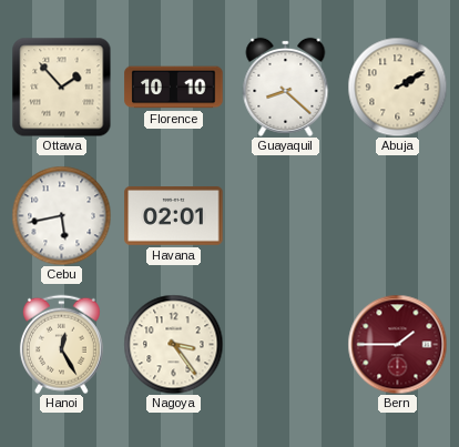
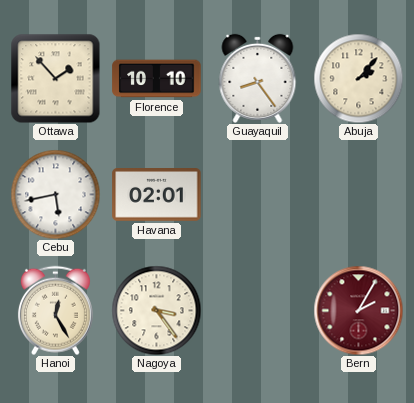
Guayaquil: 8:22 -> 8:24
Abuja: 2:10 -> 2:07
Bern: 1:45 -> 2:05
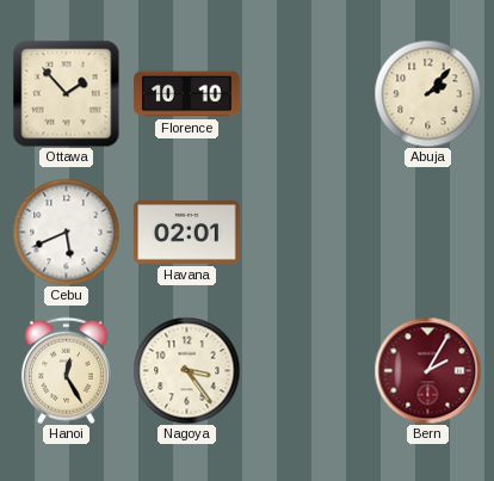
Guayaquil: 8:24 -> none
Cebu: 5:43 -> 5:41
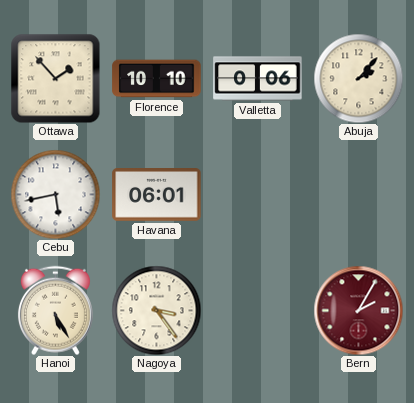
Valletta: none -> 0:06
Cebu: 5:41 -> 5:43
Havana: 02:01 -> 06:01
Hanoi: 12:25 -> 5:25
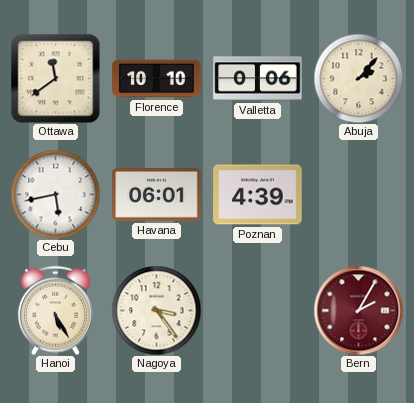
Ottawa: 1:53 -> 11:39
Poznan: none -> 4:39
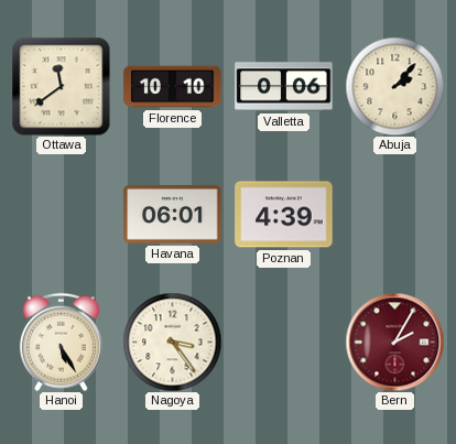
Cebu: 5:43 -> none
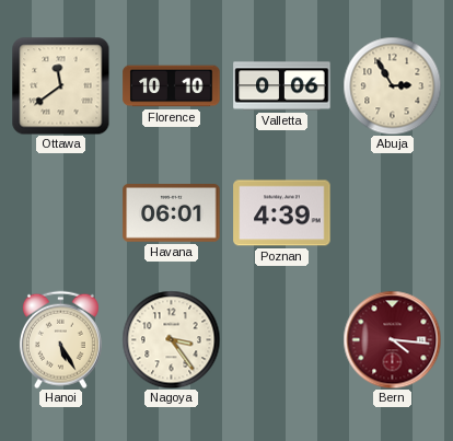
Abuja: 2:07 -> 2:55
Bern: 2:05 -> 4:16
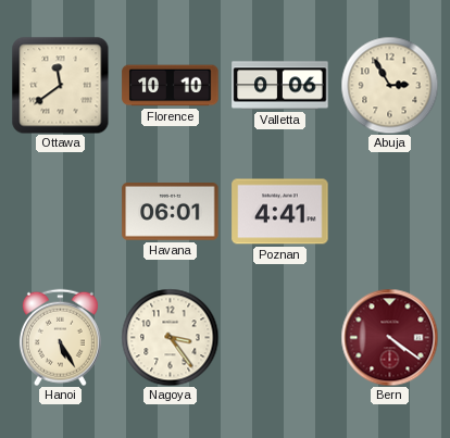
Poznan: 4:39 -> 4:41
Bern: 4:16 -> 4:21
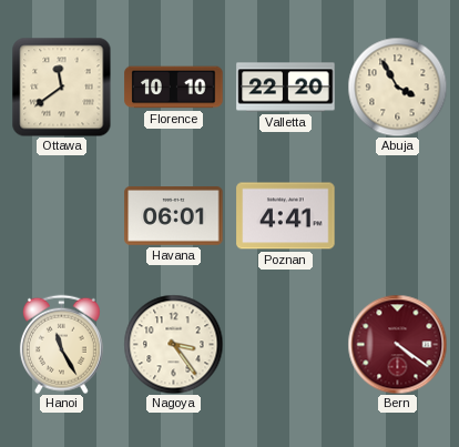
Valletta: 0:06 -> 22:20
Abuja: 2:55 -> 3:55
Hanoi: 5:25 -> 11:25
